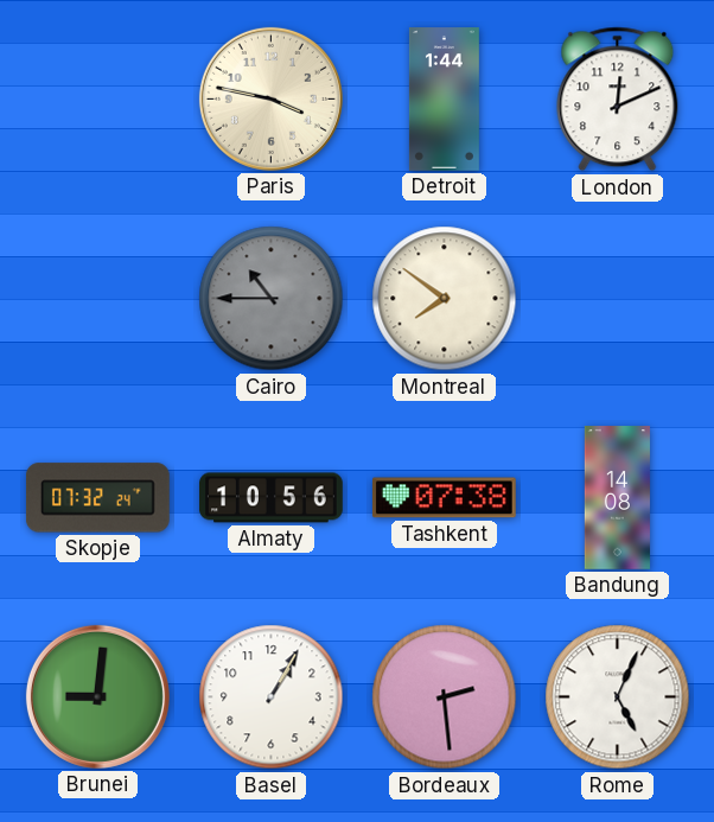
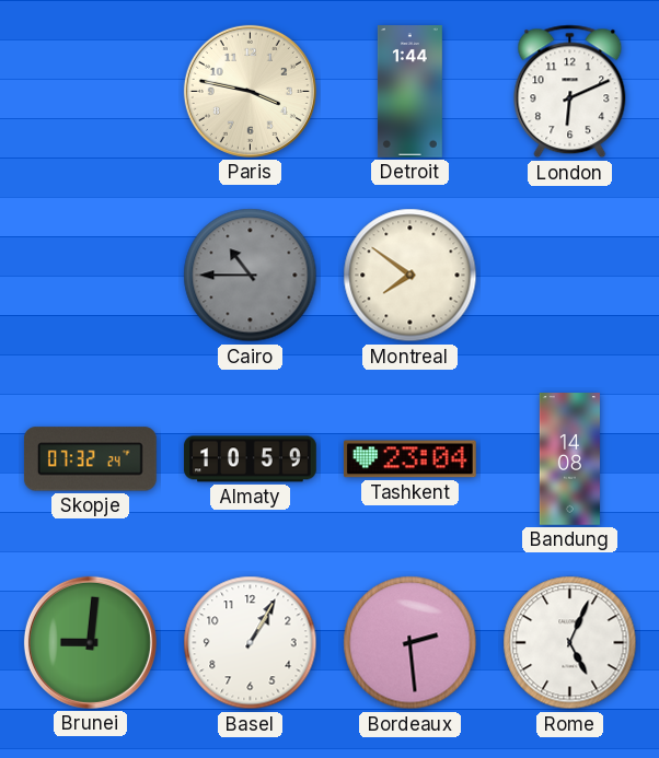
London: 12:11 -> 6:11
Almaty: 10:56 -> 10:59
Tashkent: 07:38 -> 23:04
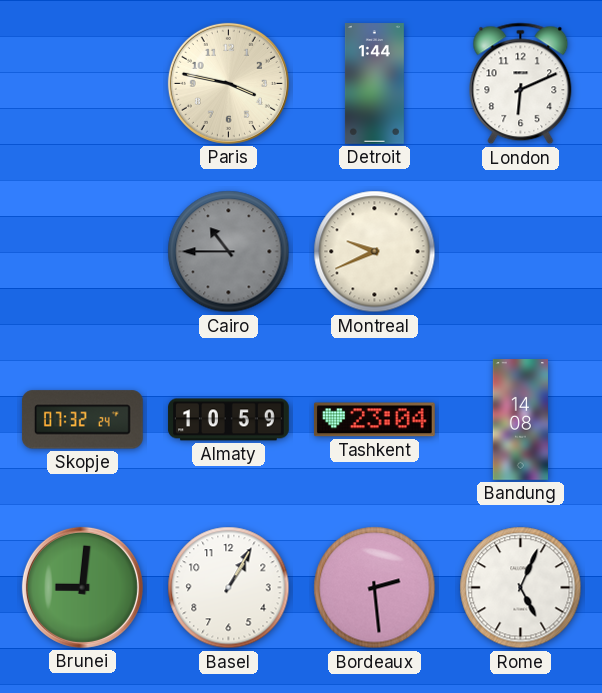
Montreal: 7:51 -> 9:41
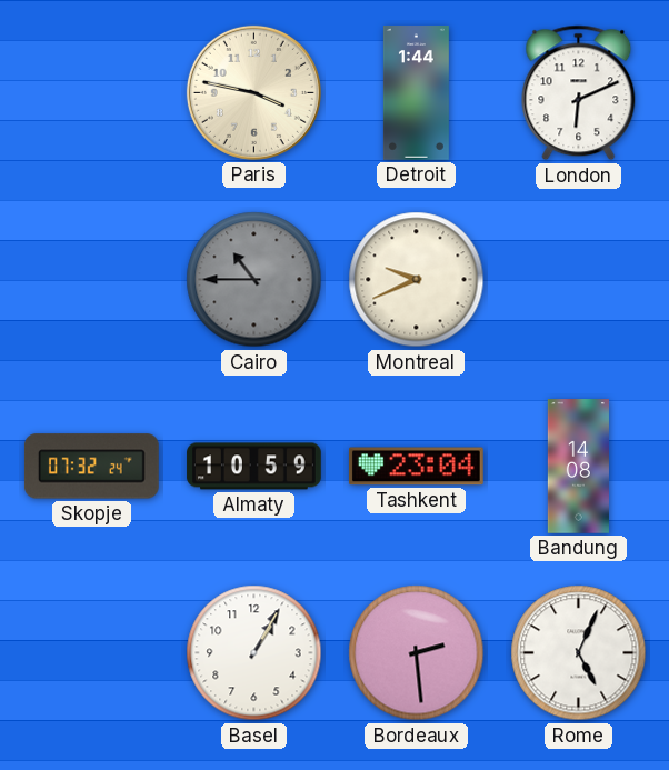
Brunei: 9:01 -> none
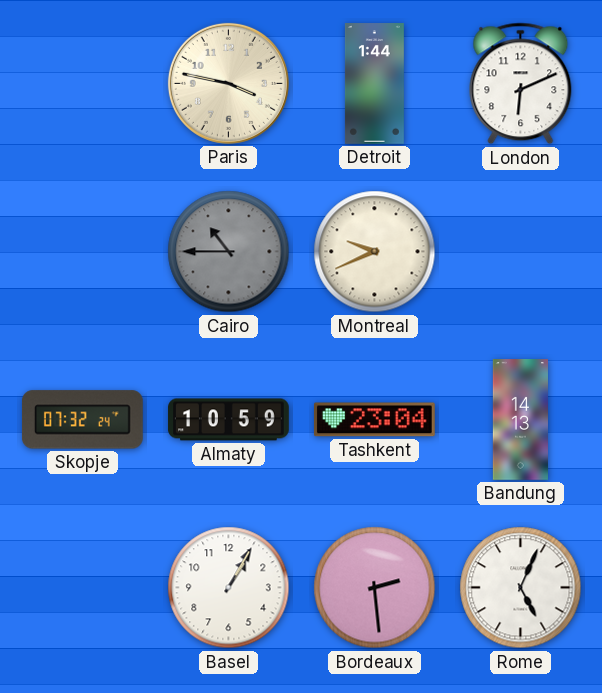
Bandung: 14:08 -> 14:13
